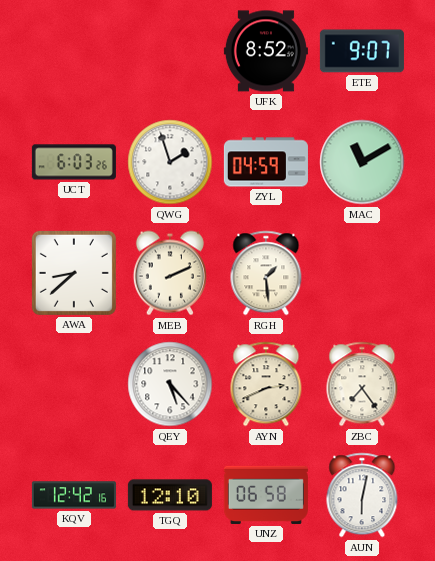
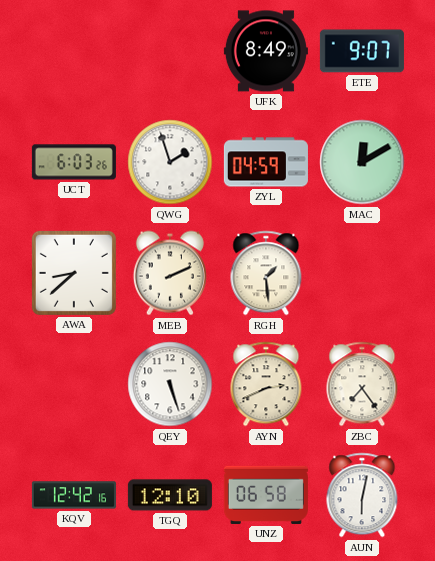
UFK: 8:52 -> 8:49
MAC: 11:10 -> 12:10
QEY: 5:23 -> 5:27
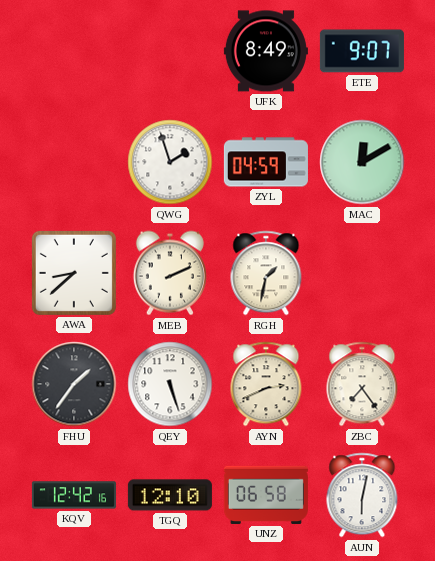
UCT: 6:03 -> none
RGH: 1:29 -> 1:32
FHU: none -> 1:36
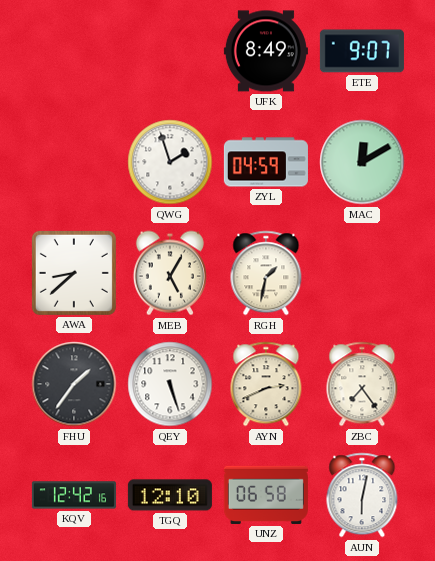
MEB: 2:11 -> 5:05
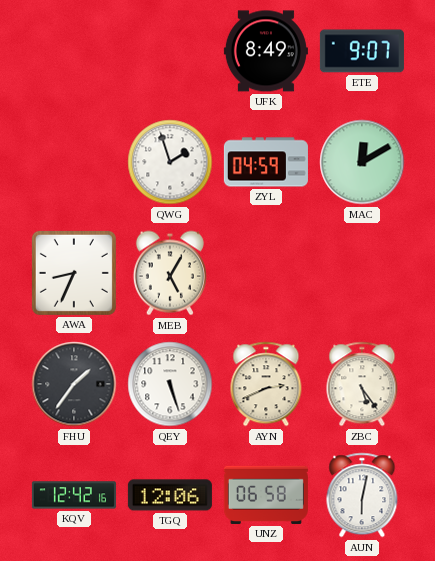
AWA: 8:38 -> 8:34
RGH: 1:32 -> none
ZBC: 7:24 -> 5:24
TGQ: 12:10 -> 12:06
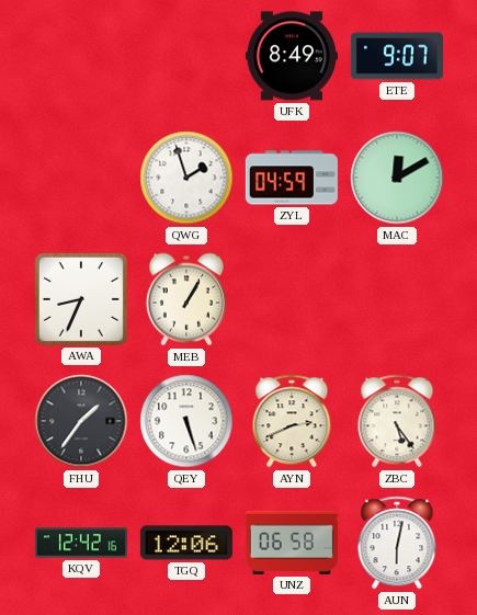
MEB: 5:05 -> 1:05
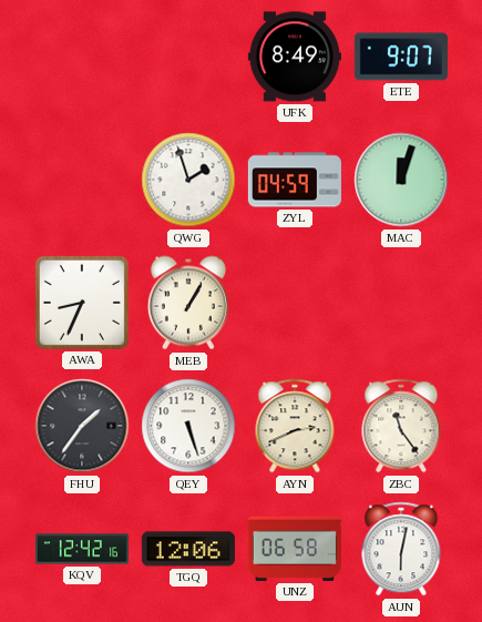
MAC: 12:10 -> 12:03
ZBC: 5:24 -> 11:24
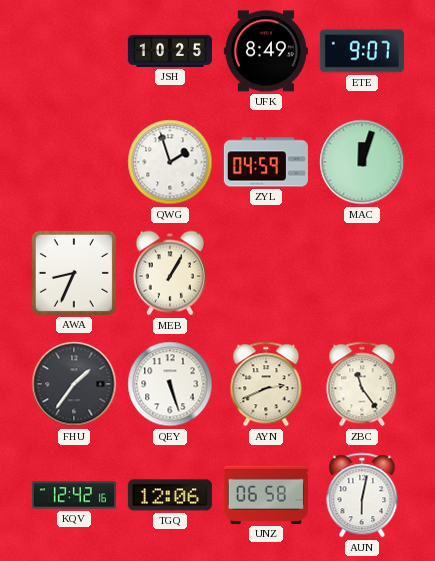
JSH: none -> 10:25
